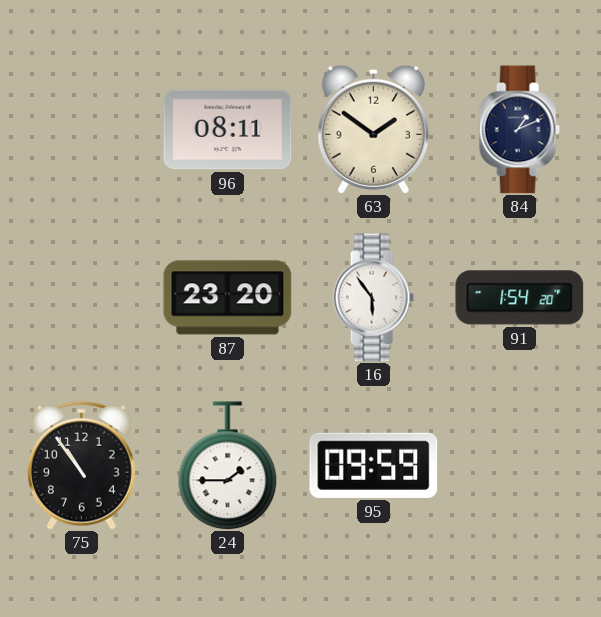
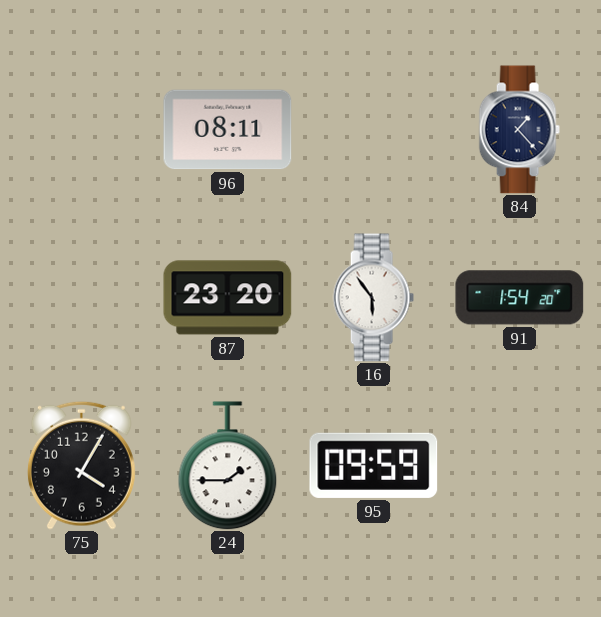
63: 1:51 -> none
84: 1:11 -> 1:23
75: 10:54 -> 4:05
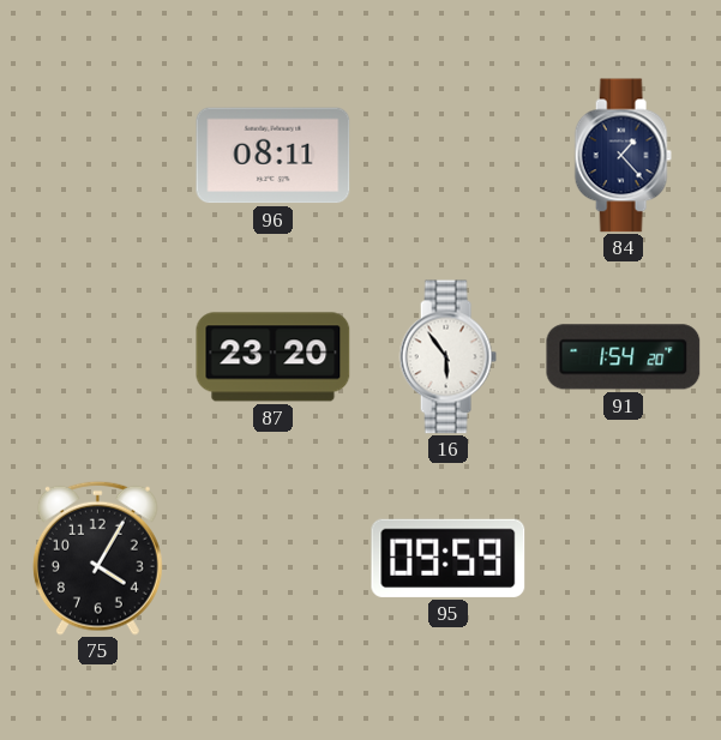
24: 1:45 -> none
